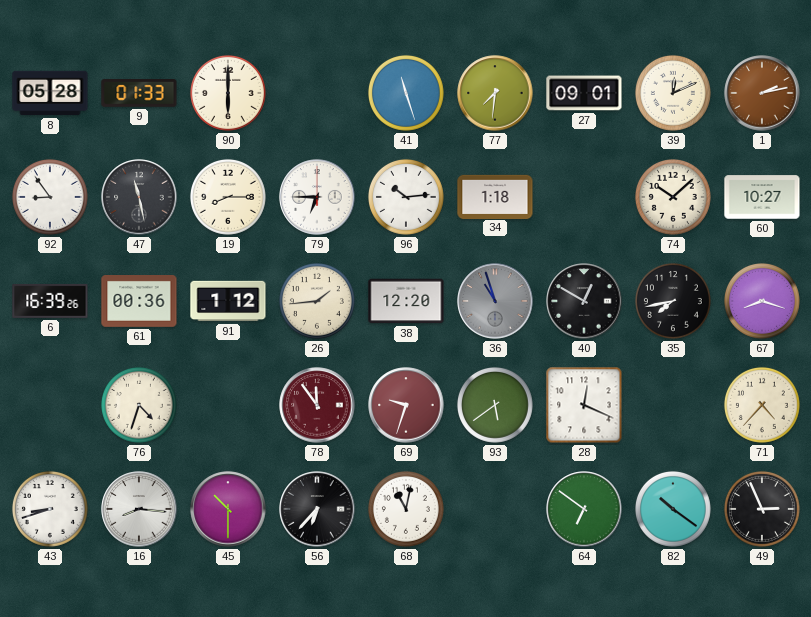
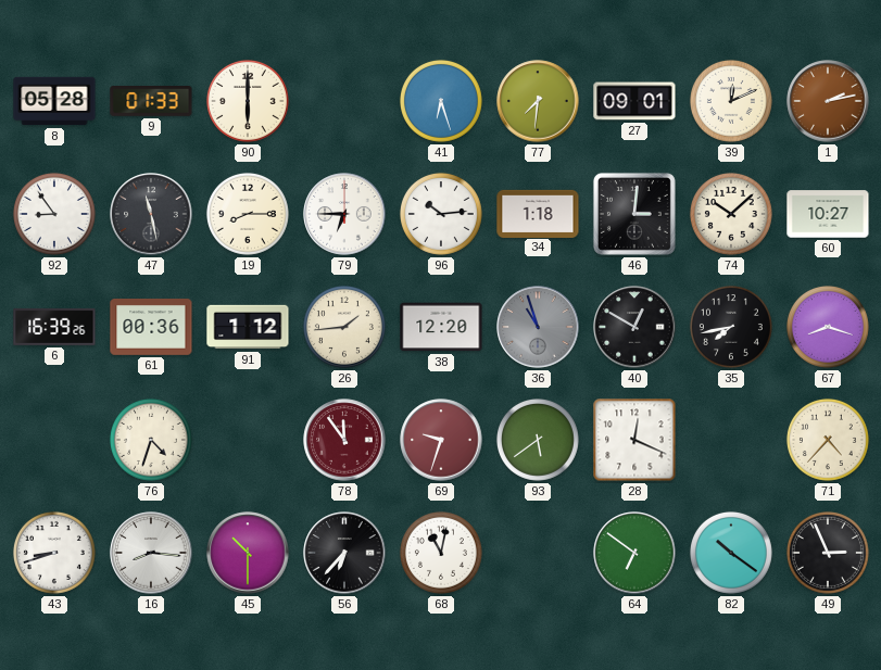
41: 11:27 -> 6:27
46: none -> 3:01
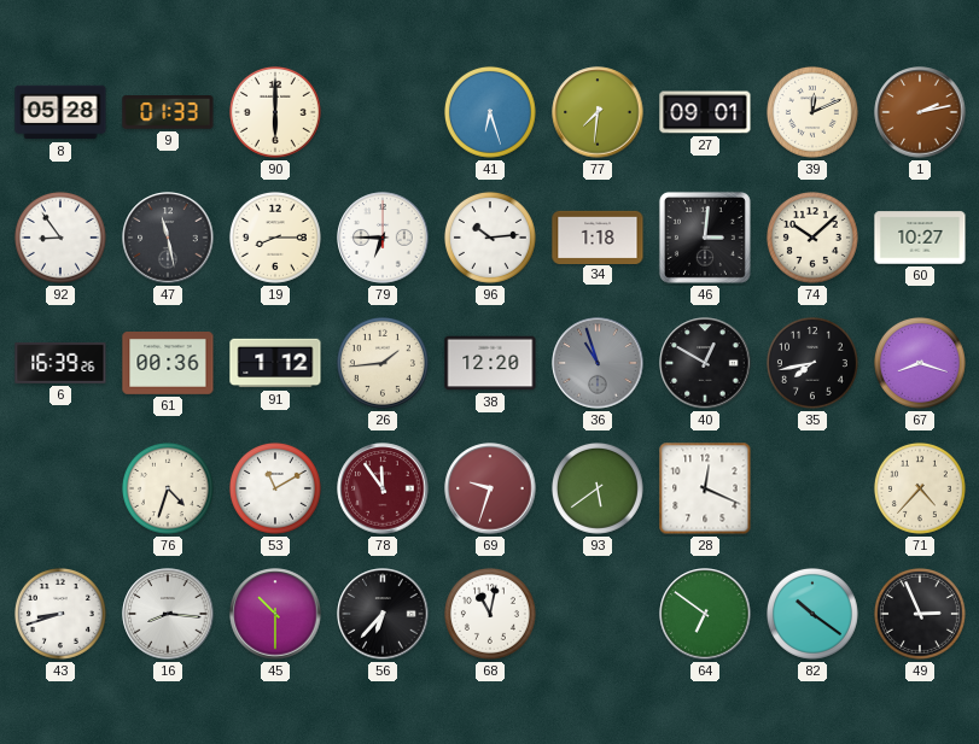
53: none -> 11:10
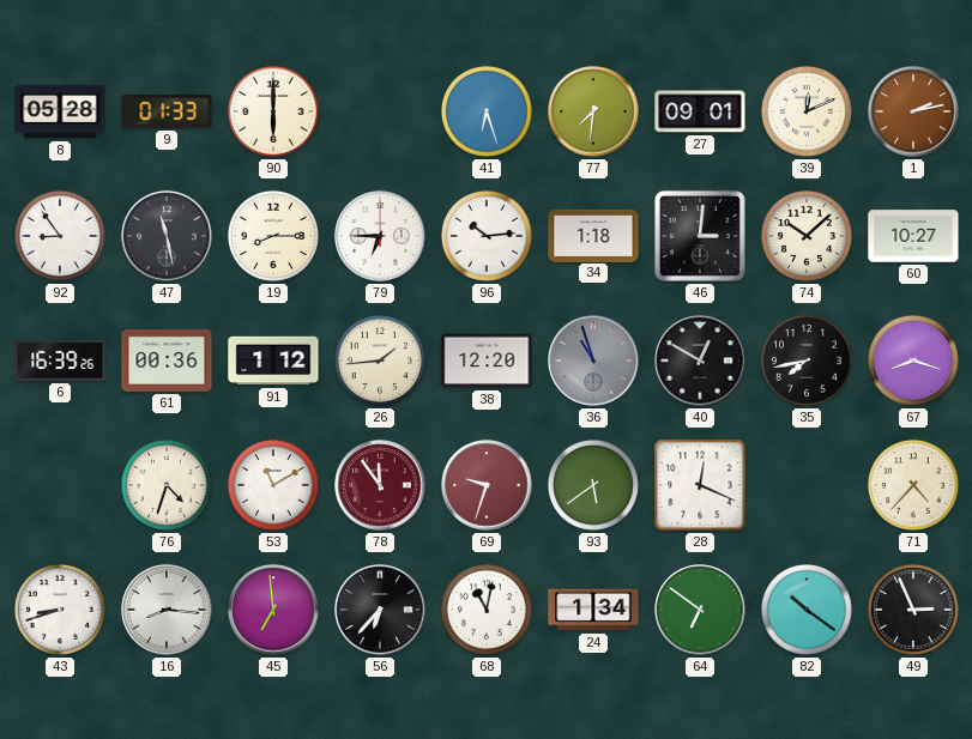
45: 10:30 -> 6:59
24: none -> 1:34
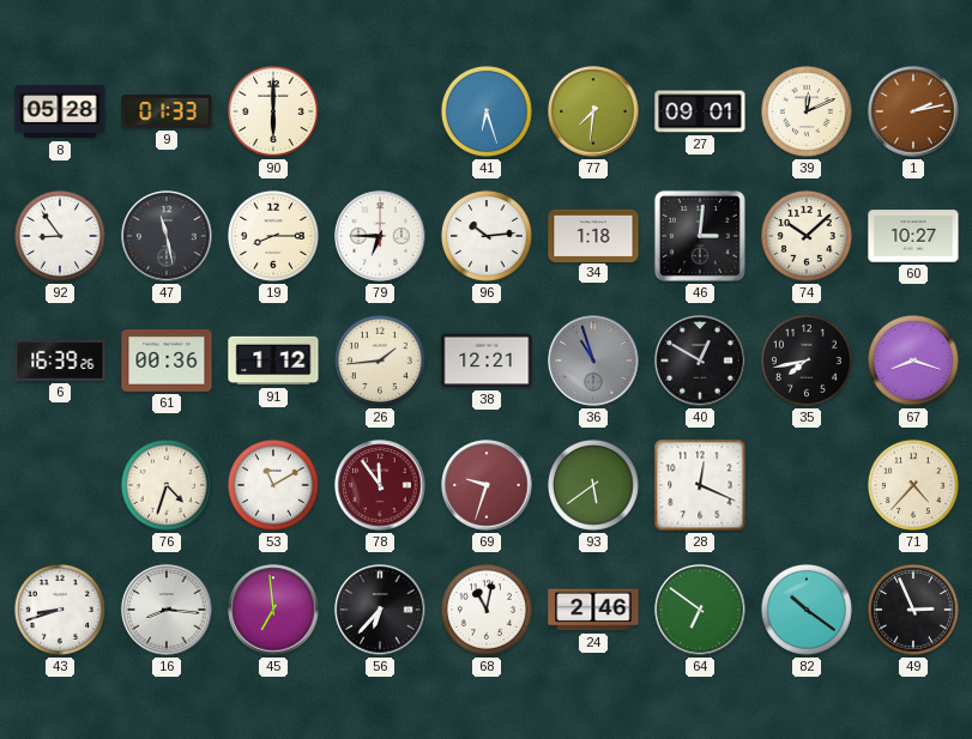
38: 12:20 -> 12:21
24: 1:34 -> 2:46
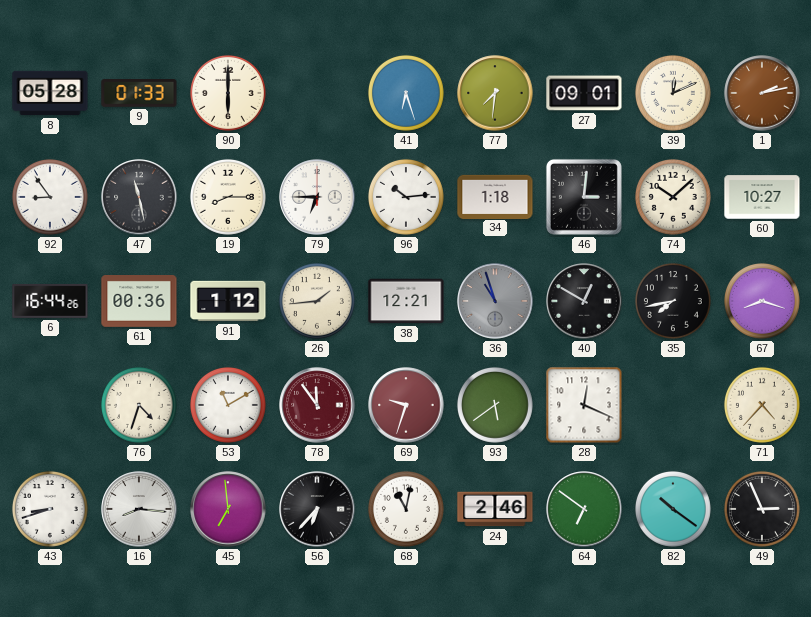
6: 16:39 -> 16:44
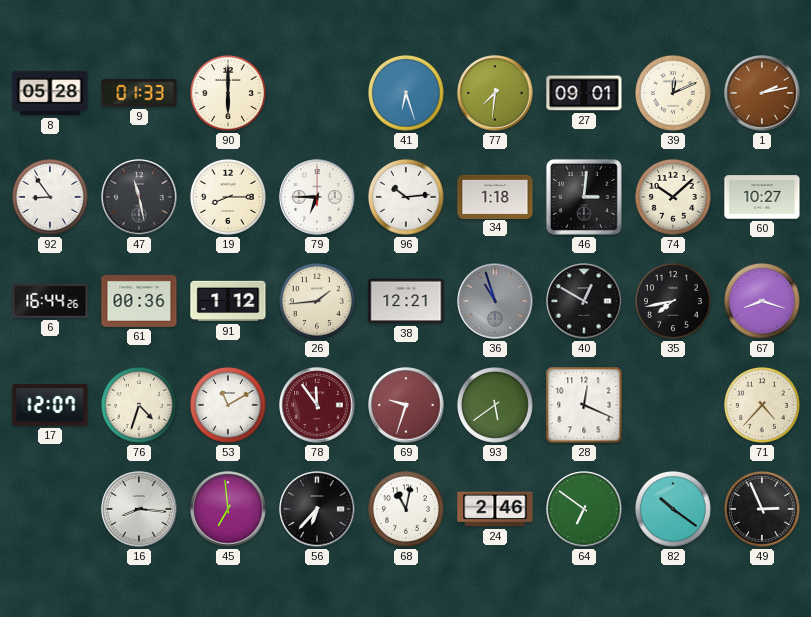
17: none -> 12:07
43: 8:42 -> none
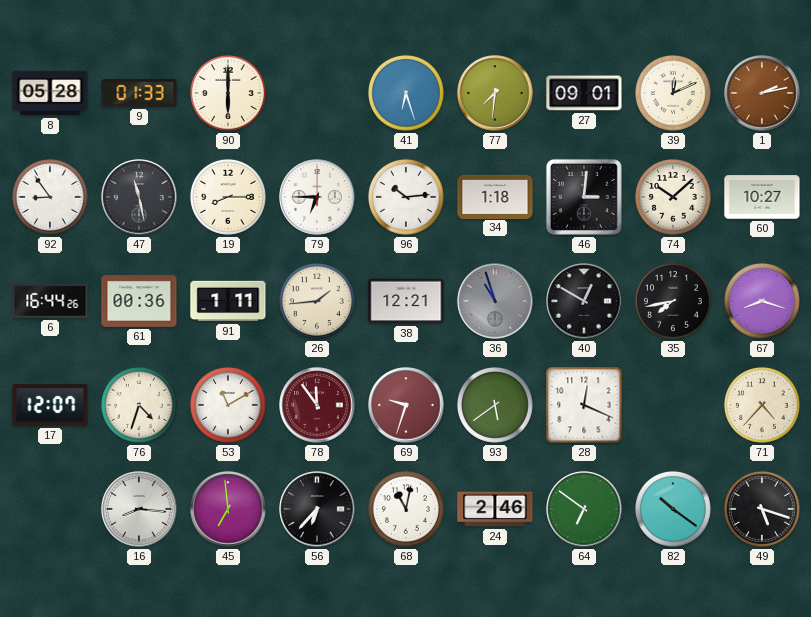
91: 1:12 -> 1:11
49: 2:56 -> 5:18
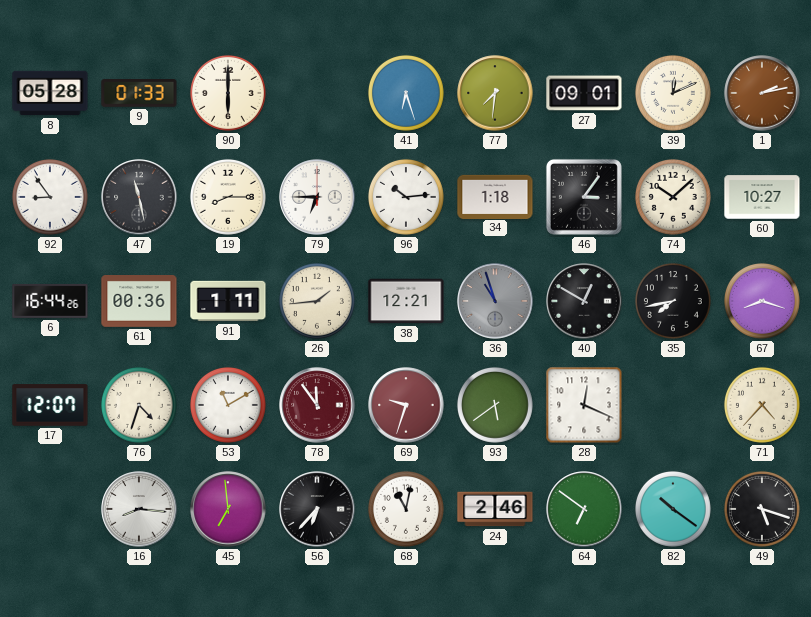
46: 3:01 -> 3:06
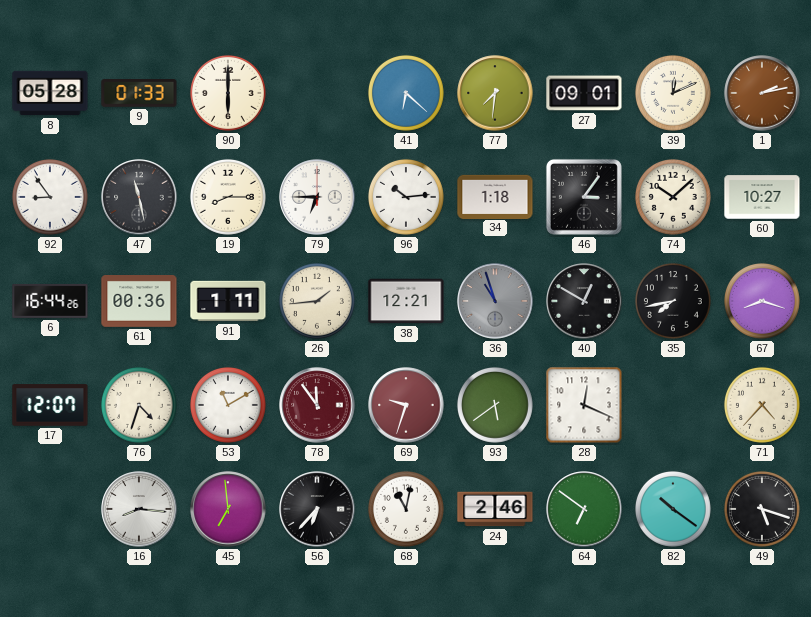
41: 6:27 -> 6:22
